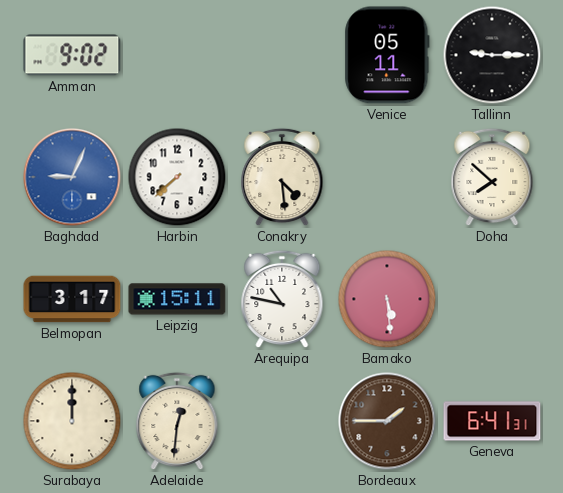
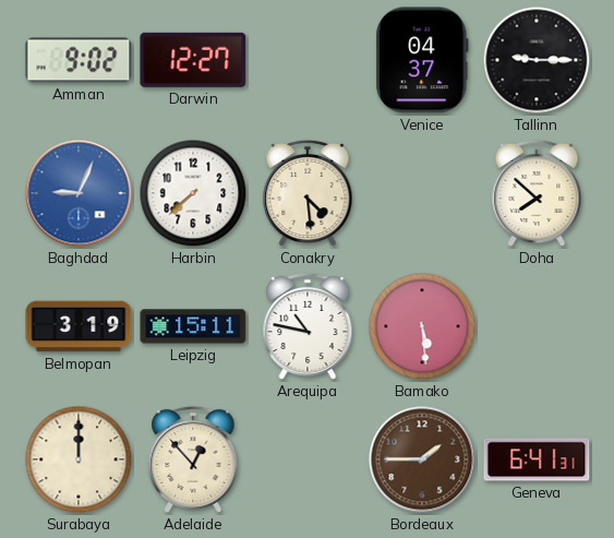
Darwin: none -> 12:27
Venice: 05:11 -> 04:37
Belmopan: 3:17 -> 3:19
Adelaide: 12:31 -> 12:53
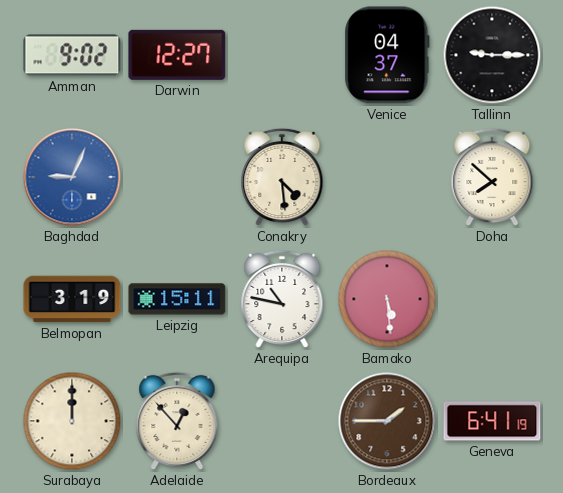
Harbin: 7:38 -> none
Geneva: 6:41:31 -> 6:41:19
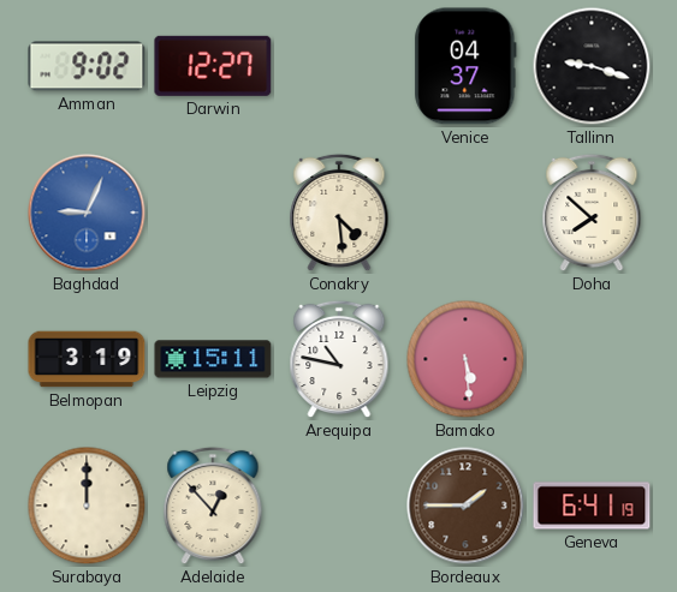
Tallinn: 9:15 -> 9:18
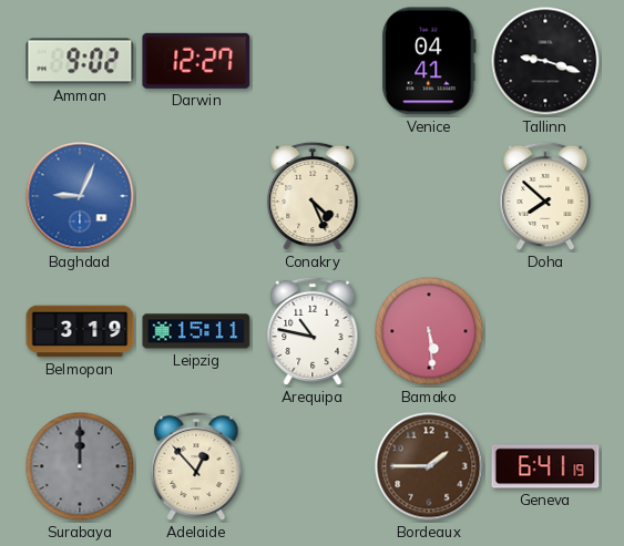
Venice: 04:37 -> 04:41
Conakry: 4:29 -> 4:26
Surabaya dial: cream -> grey
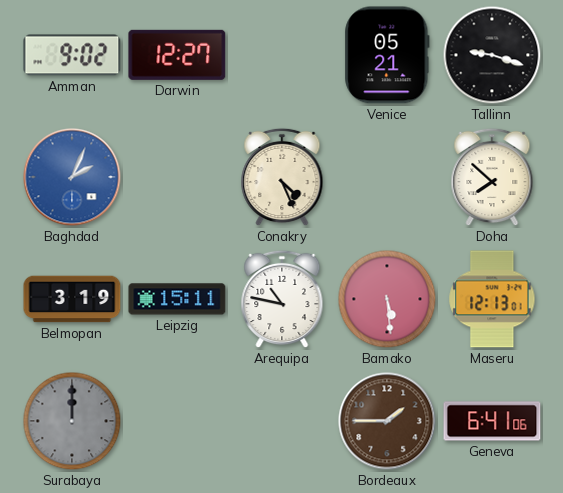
Venice: 04:41 -> 05:21
Baghdad: 9:04 -> 2:04
Maseru: none -> 12:13
Adelaide: 12:53 -> none
Geneva: 6:41:19 -> 6:41:06
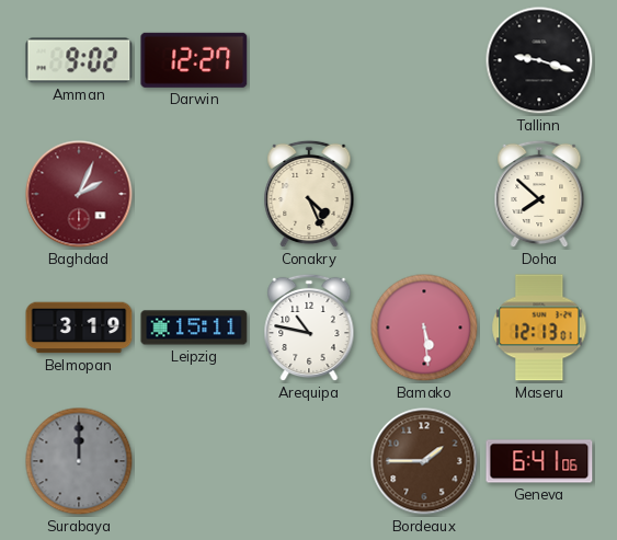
Venice: 05:21 -> none
Baghdad dial: blue -> burgundy
